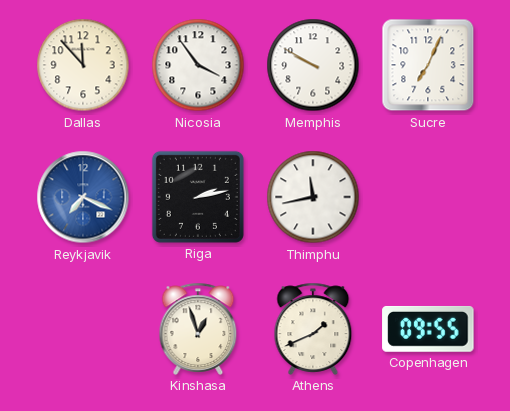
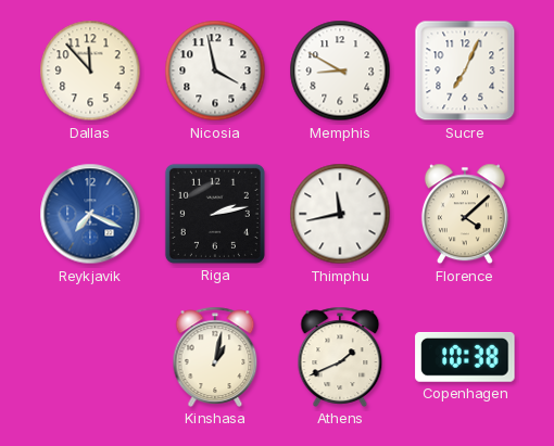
Nicosia: 3:54 -> 3:58
Memphis: 9:50 -> 8:50
Florence: none -> 4:08
Kinshasa: 12:57 -> 1:02
Copenhagen: 09:55 -> 10:38
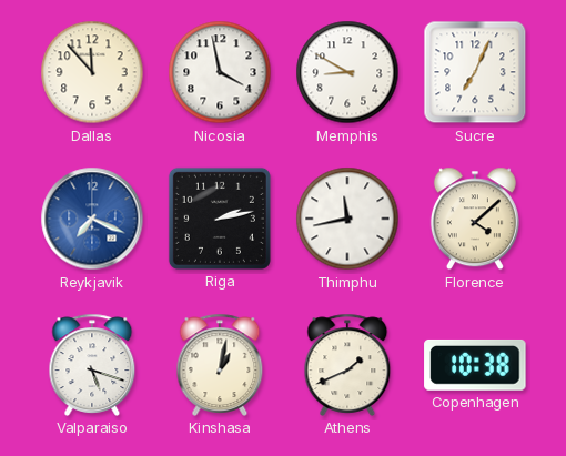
Valparaiso: none -> 5:18
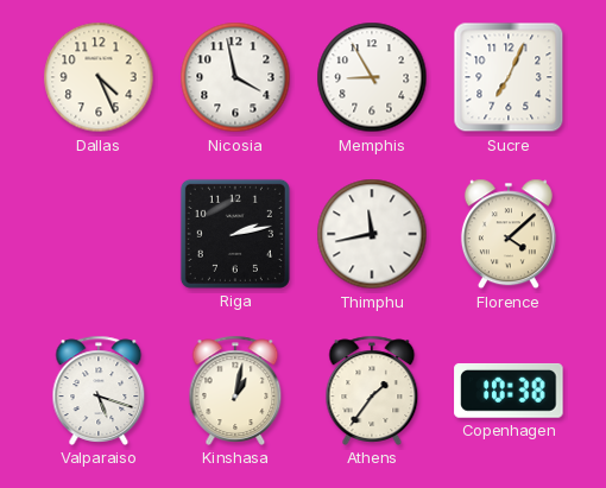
Dallas: 11:53 -> 4:26
Memphis: 8:50 -> 8:55
Reykjavik: 7:19 -> none
Athens: 1:41 -> 1:36
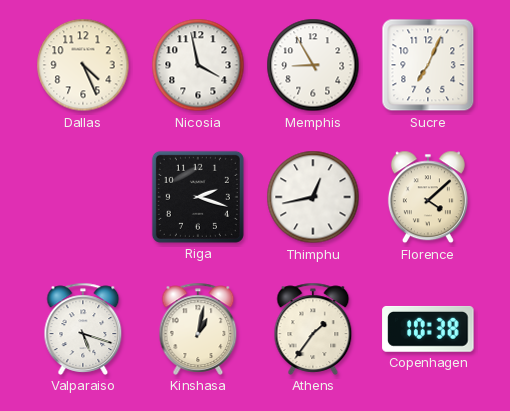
Riga: 2:13 -> 2:18
Thimphu: 11:43 -> 12:43
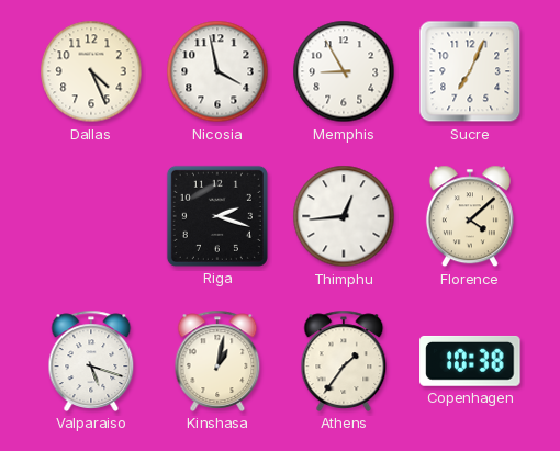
Thimphu: 12:43 -> 12:44
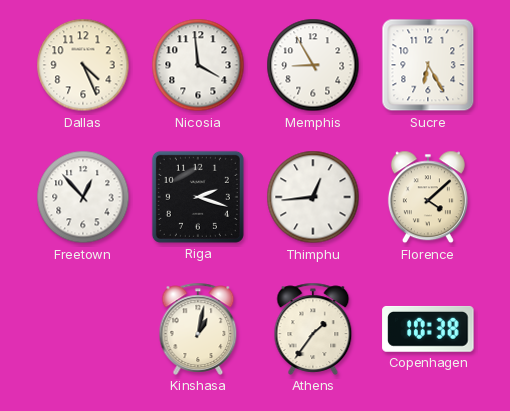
Nicosia: 3:58 -> 3:59
Sucre: 7:04 -> 6:25
Freetown: none -> 12:53
Valparaiso: 5:18 -> none
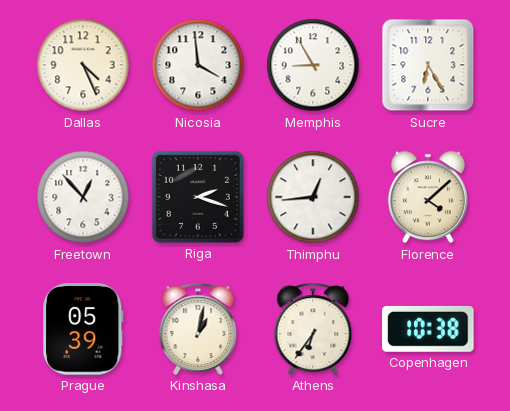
Prague: none -> 05:39
Athens: 1:36 -> 6:36
